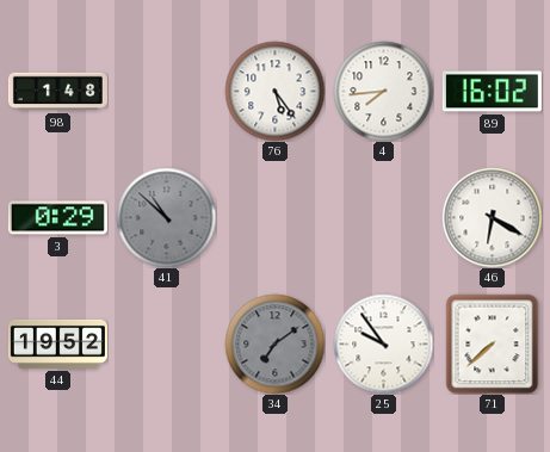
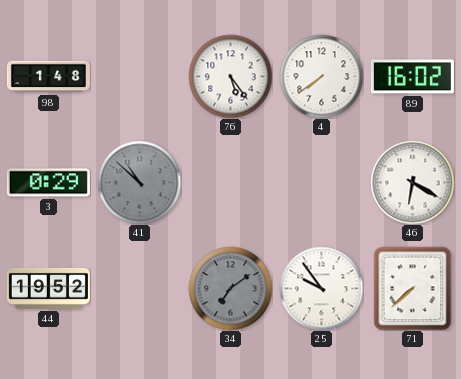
4: 7:44 -> 7:39
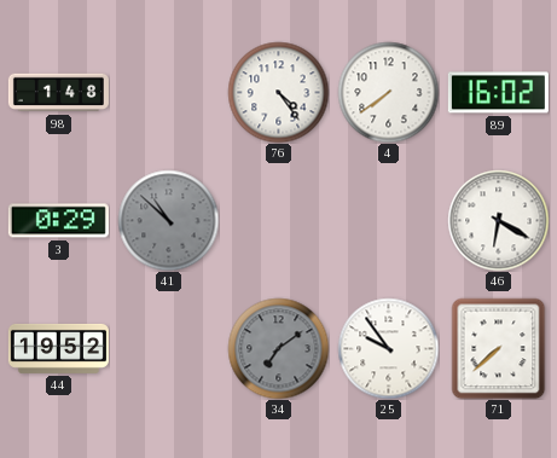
76: 5:24 -> 4:24
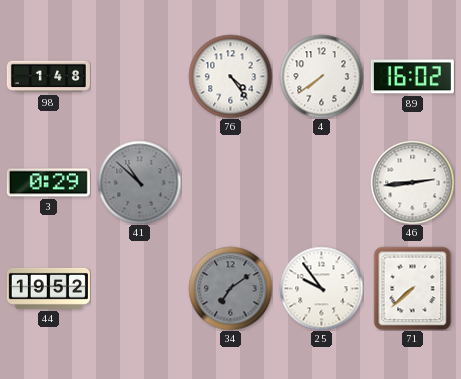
46: 6:20 -> 2:44
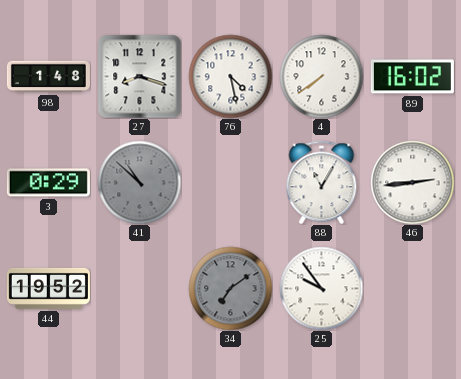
27: none -> 8:18
76: 4:24 -> 4:28
88: none -> 11:05
71: 7:38 -> none
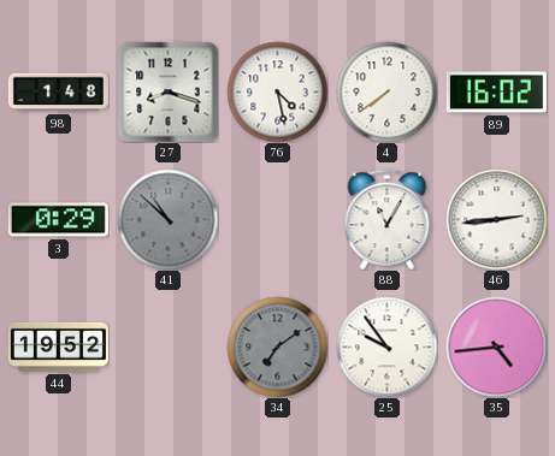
35: none -> 4:44
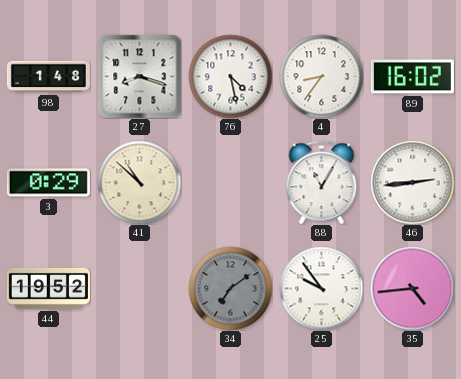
4: 7:39 -> 8:36
41 dial: grey -> cream
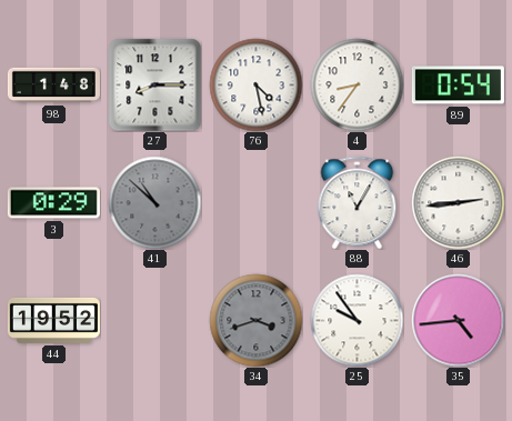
27: 8:18 -> 8:15
89: 16:02 -> 0:54
41 dial: cream -> grey
34: 7:09 -> 3:42
